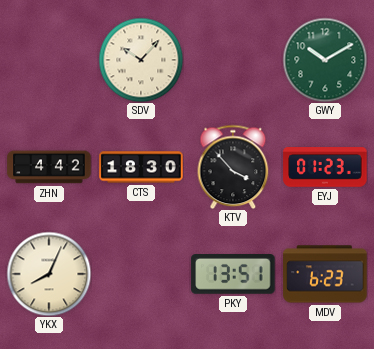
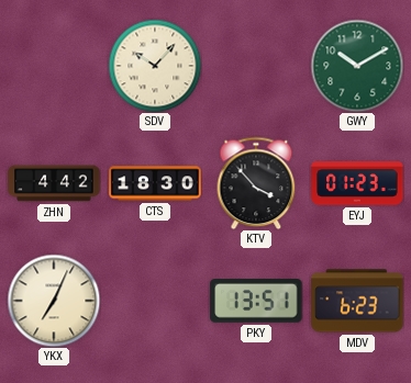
YKX: 8:04 -> 7:04
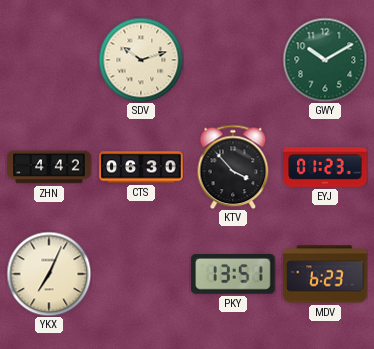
SDV: 10:07 -> 10:12
CTS: 18:30 -> 06:30
